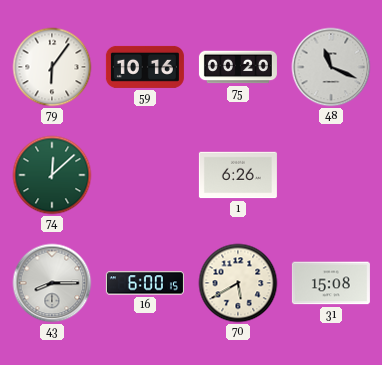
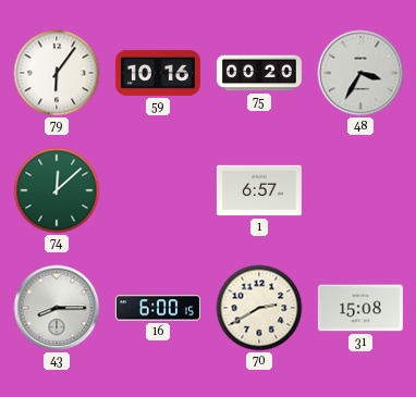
48: 11:19 -> 3:35
1: 6:26 -> 6:57
70: 5:40 -> 2:40
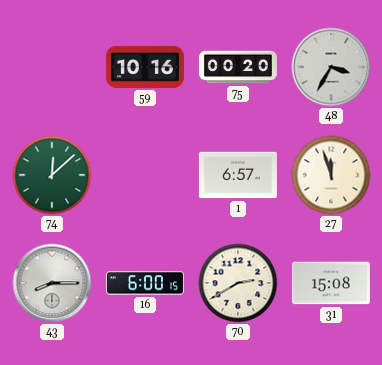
79: 6:06 -> none
27: none -> 11:57
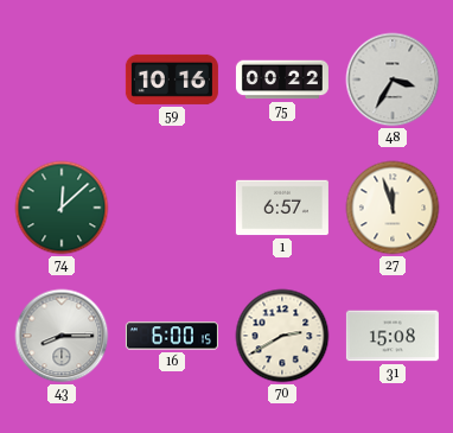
75: 00:20 -> 00:22
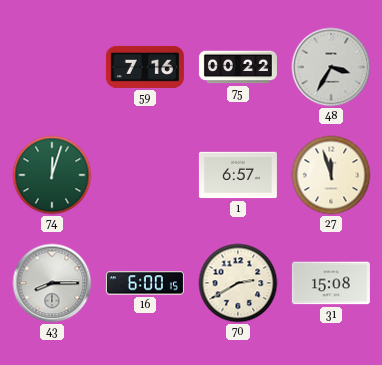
59: 10:16 -> 7:16
74: 12:08 -> 12:03
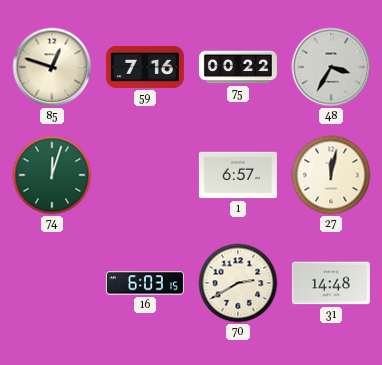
85: none -> 12:48
27: 11:57 -> 12:02
43: 8:15 -> none
16: 6:00 -> 6:03
31: 15:08 -> 14:48
